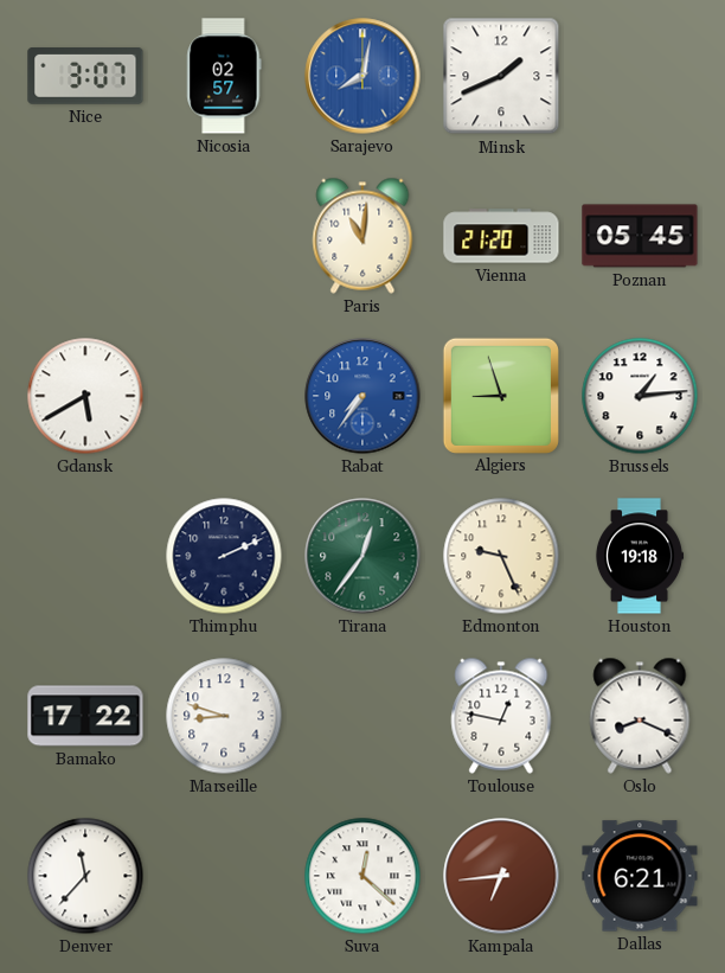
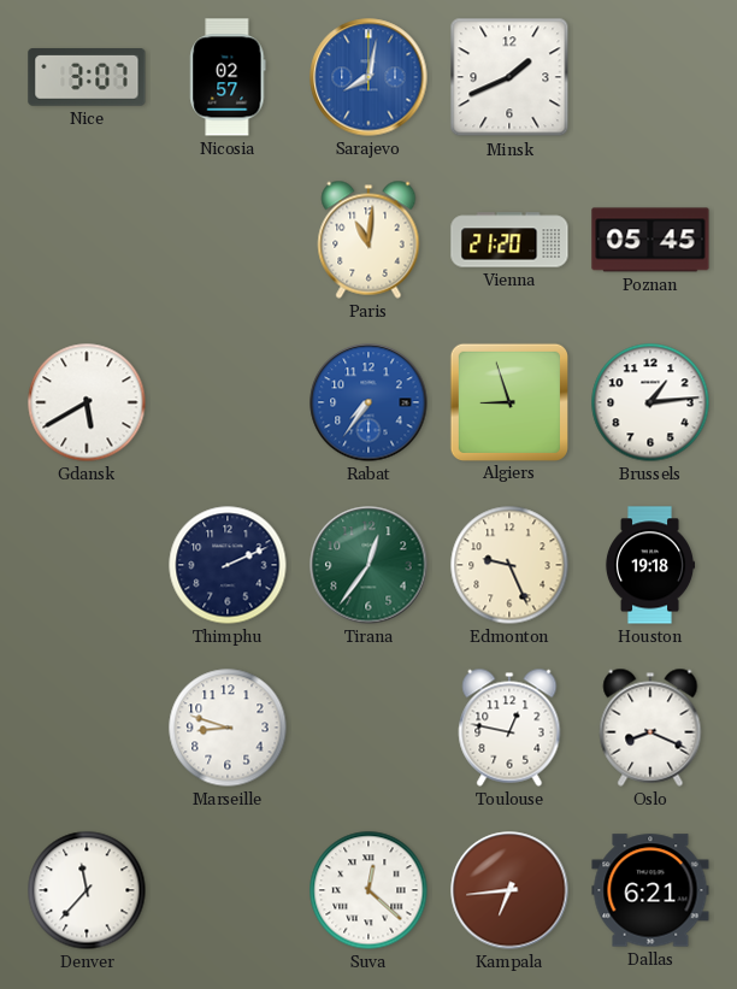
Bamako: 17:22 -> none
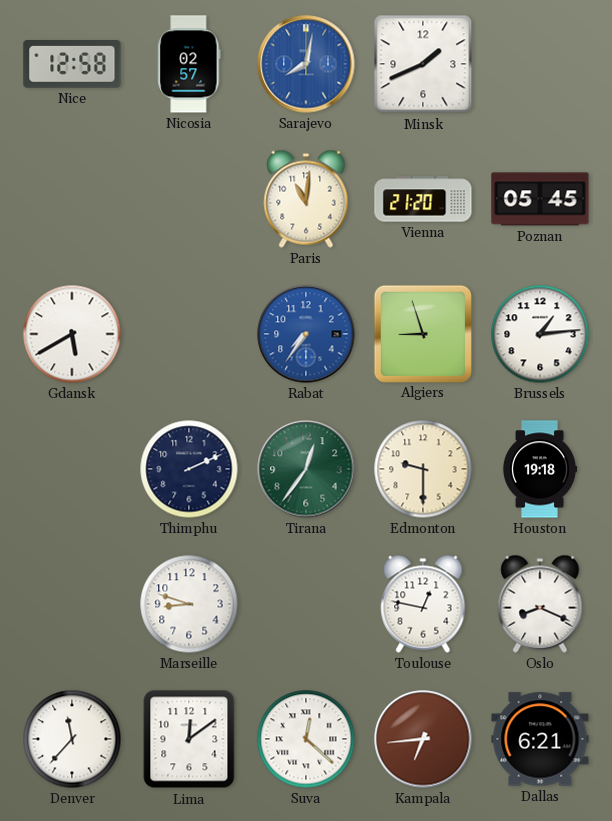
Nice: 3:07 -> 12:58
Edmonton: 9:26 -> 9:30
Lima: none -> 12:09
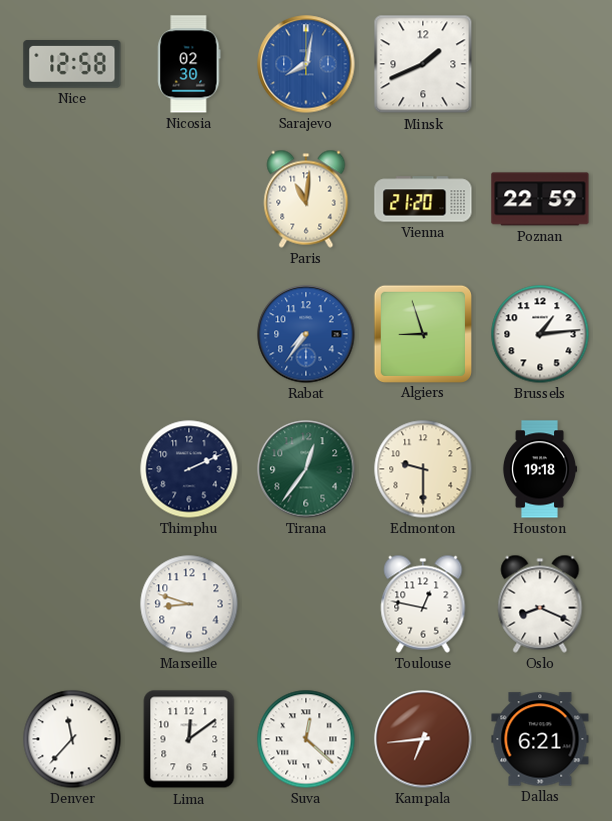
Nicosia: 02:57 -> 02:30
Poznan: 05:45 -> 22:59
Gdansk: 5:40 -> none
